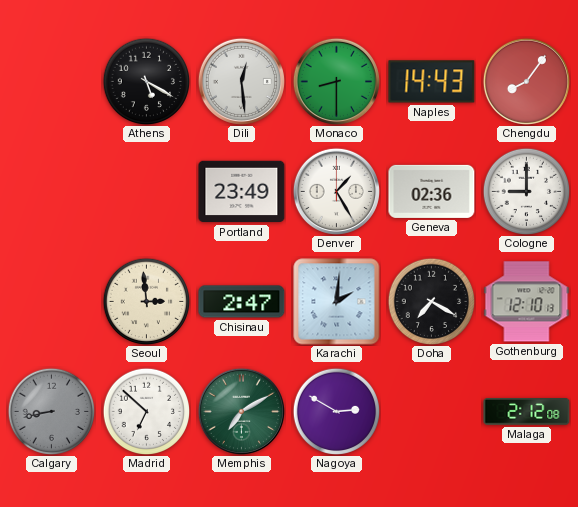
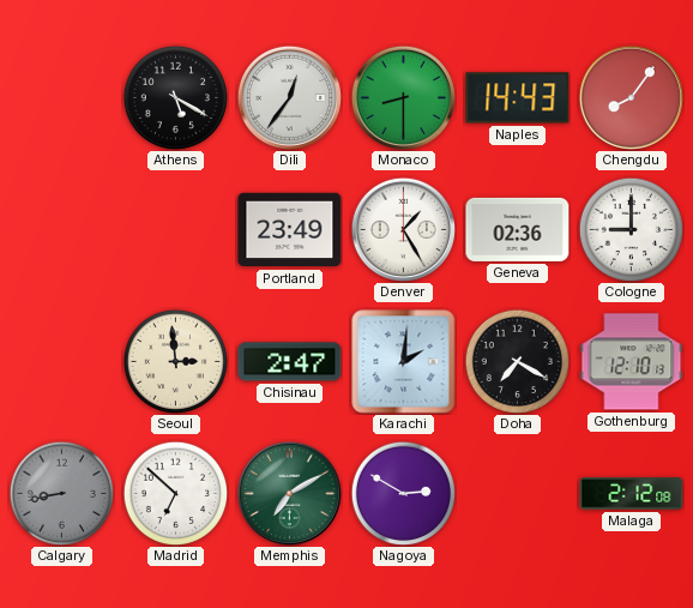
Dili: 12:29 -> 12:36
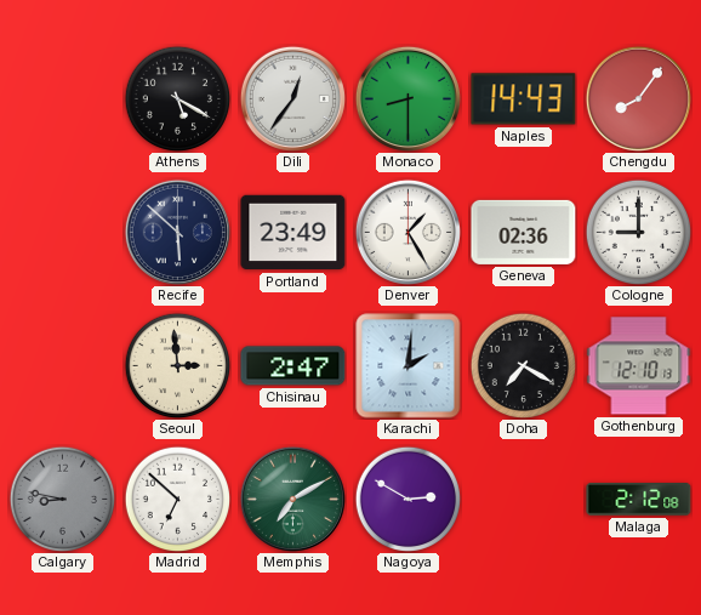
Recife: none -> 5:52
Calgary: 8:43 -> 8:47
